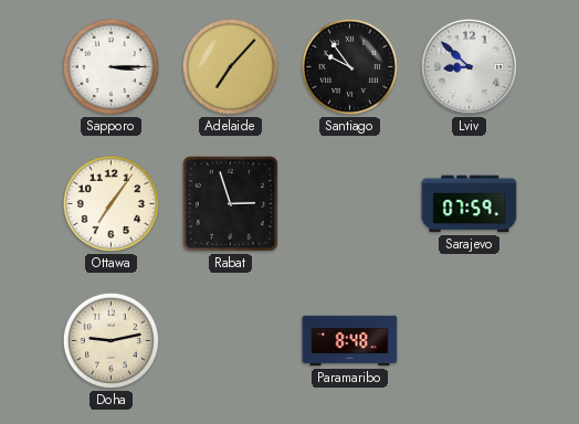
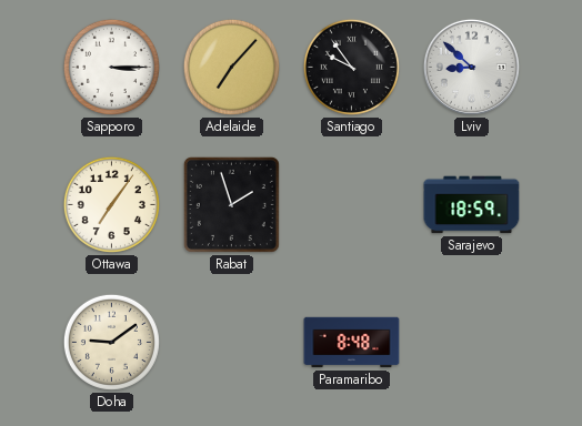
Rabat: 2:57 -> 1:57
Sarajevo: 07:59 -> 18:59
Doha: 9:13 -> 9:09
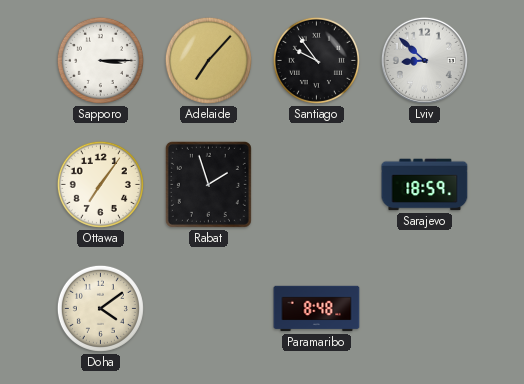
Doha: 9:09 -> 4:09
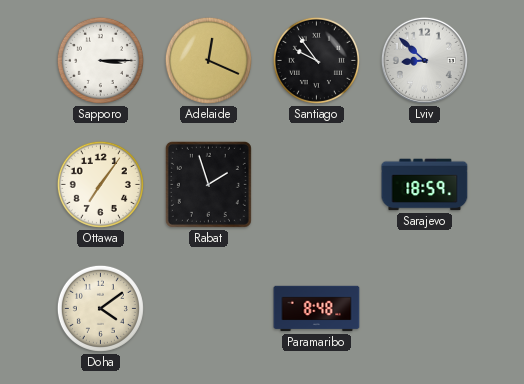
Adelaide: 7:07 -> 12:19
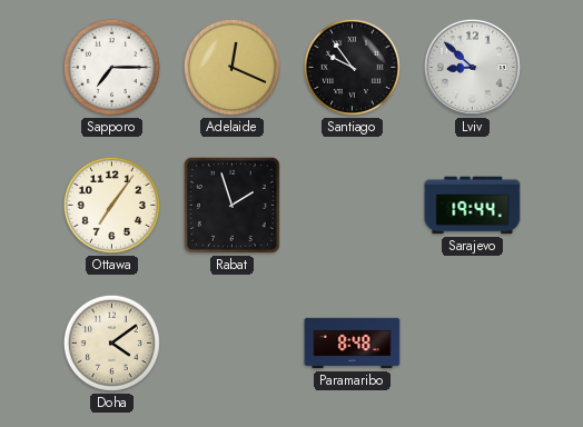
Sapporo: 3:15 -> 7:15
Sarajevo: 18:59 -> 19:44
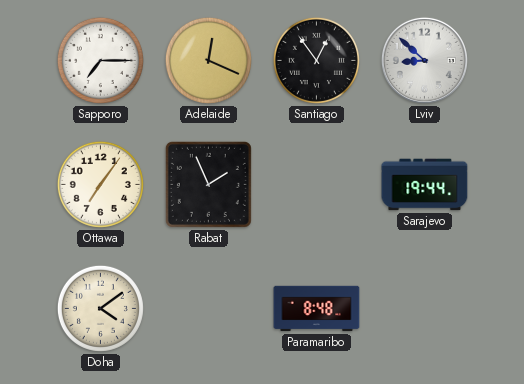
Santiago: 9:54 -> 12:54
Rabat: 1:57 -> 1:56
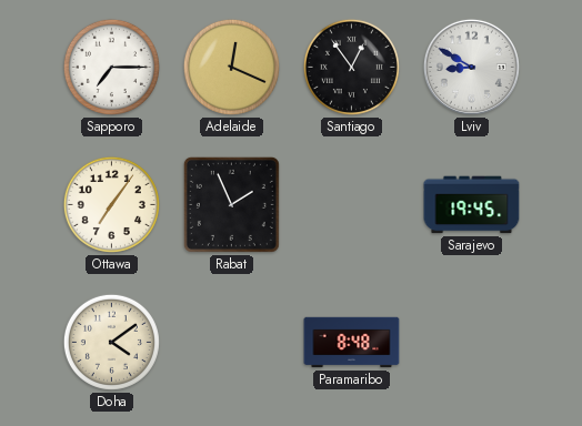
Lviv: 8:52 -> 8:50
Sarajevo: 19:44 -> 19:45
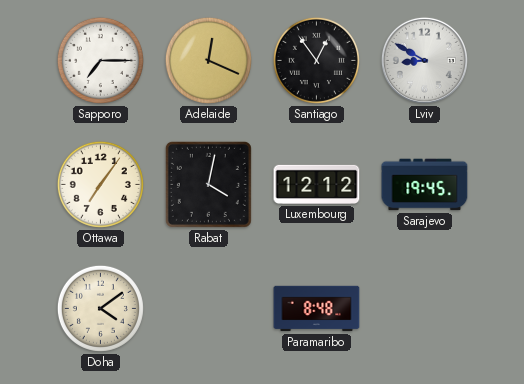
Rabat: 1:56 -> 4:02
Luxembourg: none -> 12:12
